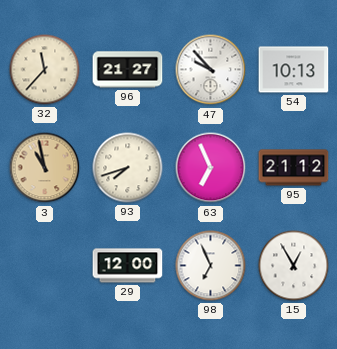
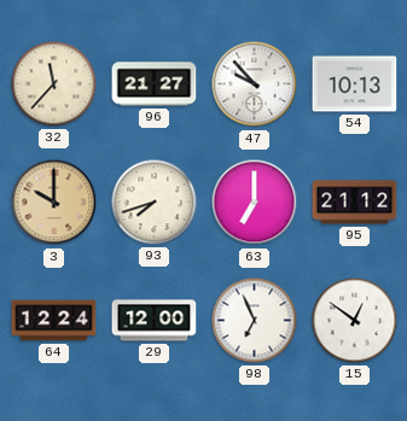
3: 10:58 -> 10:00
63: 6:56 -> 7:00
64: none -> 12:24
15: 12:55 -> 12:51
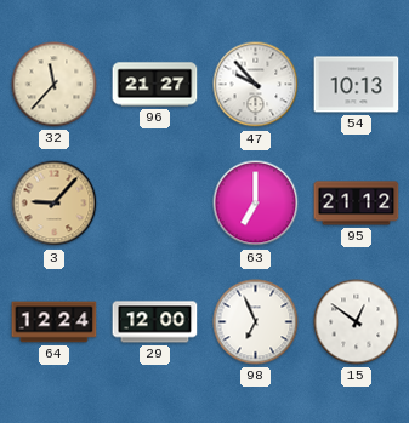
3: 10:00 -> 9:07
93: 7:42 -> none
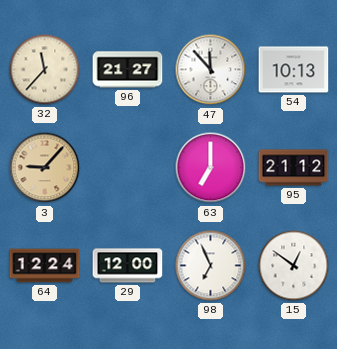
47: 9:53 -> 11:53
